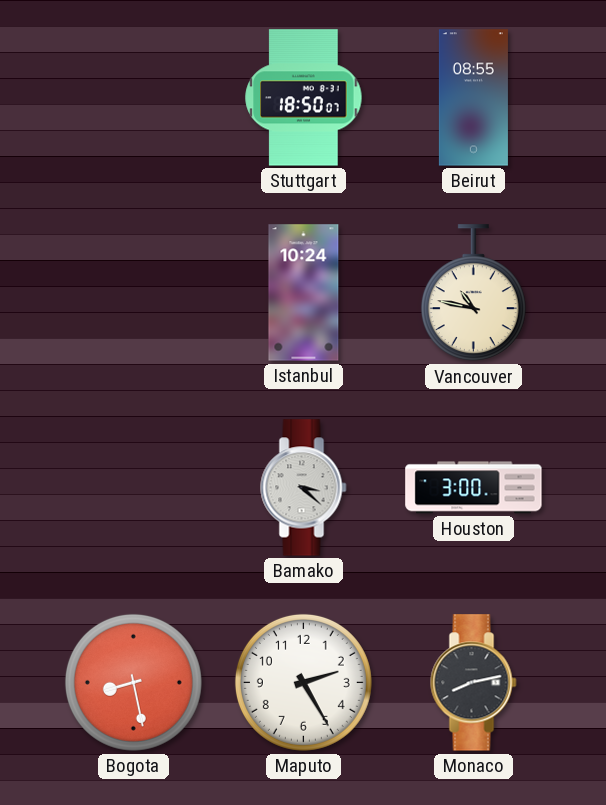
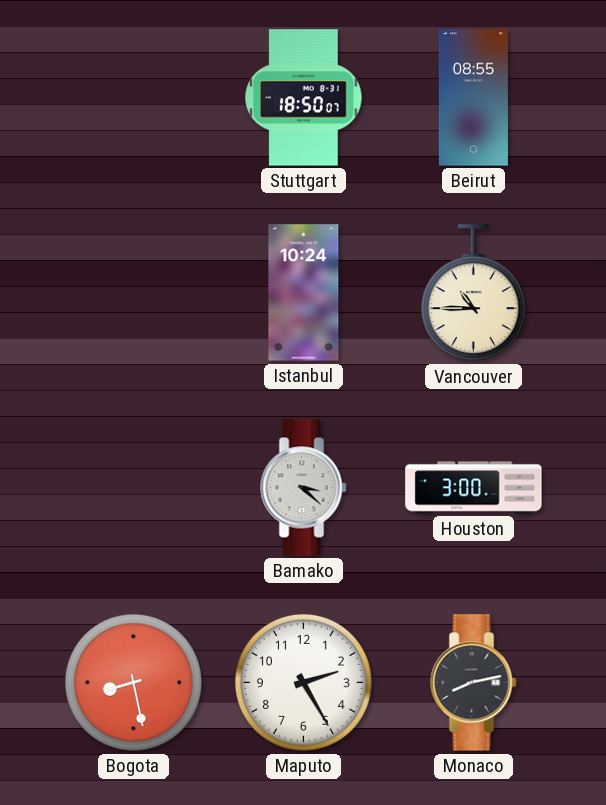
Vancouver: 10:47 -> 10:45
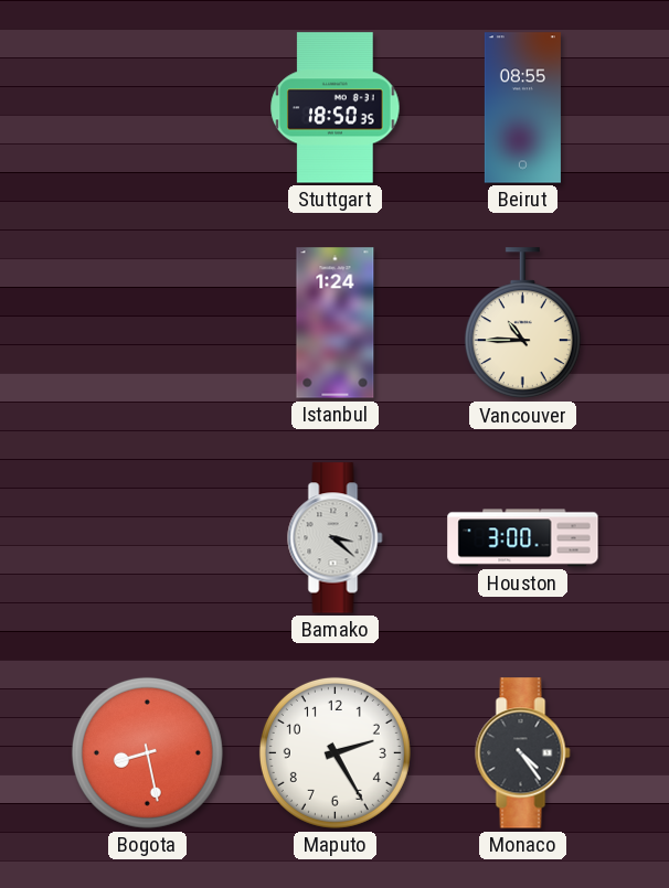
Stuttgart: 18:50:07 -> 18:50:35
Istanbul: 10:24 -> 1:24
Monaco: 8:13 -> 4:24
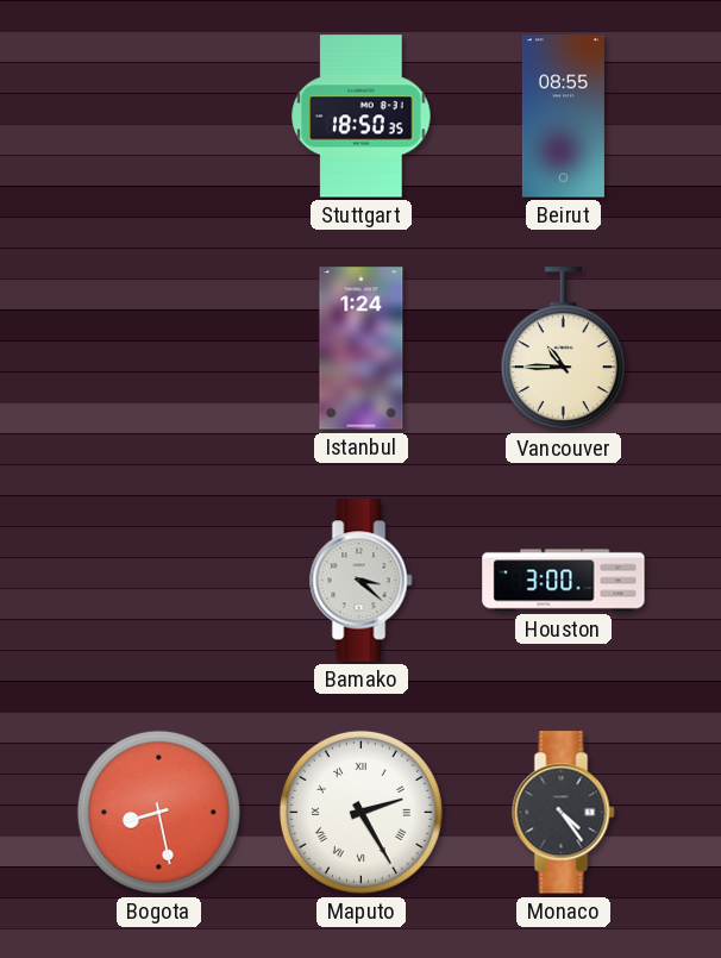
Maputo numerals: Arabic -> Roman
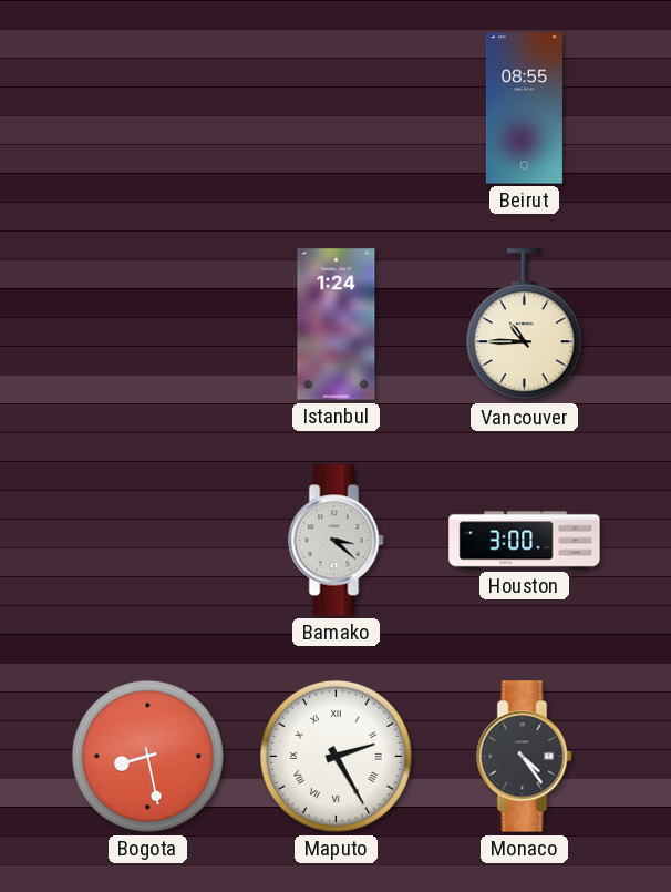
Stuttgart: 18:50 -> none
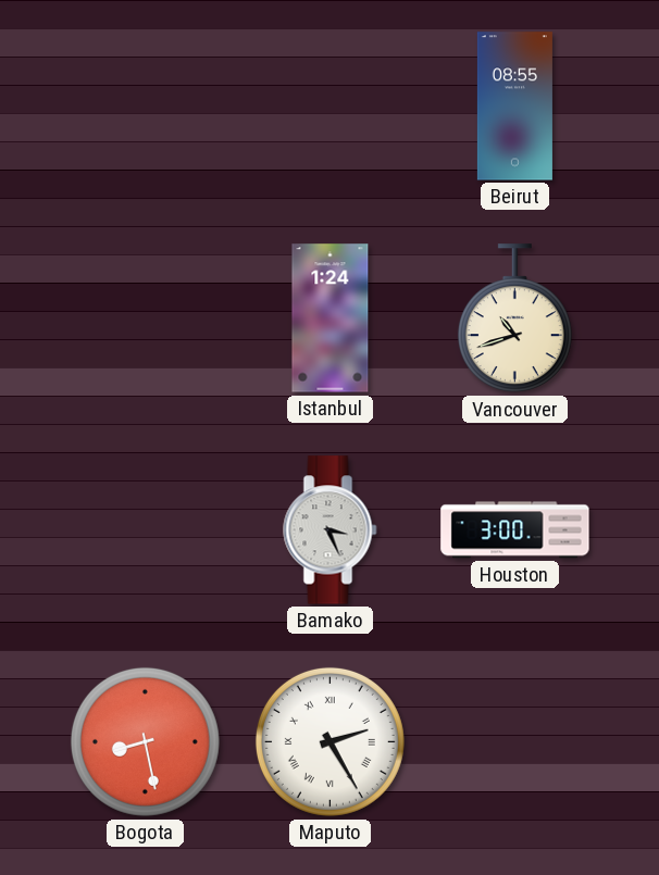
Vancouver: 10:45 -> 10:42
Bamako: 3:22 -> 3:26
Monaco: 4:24 -> none
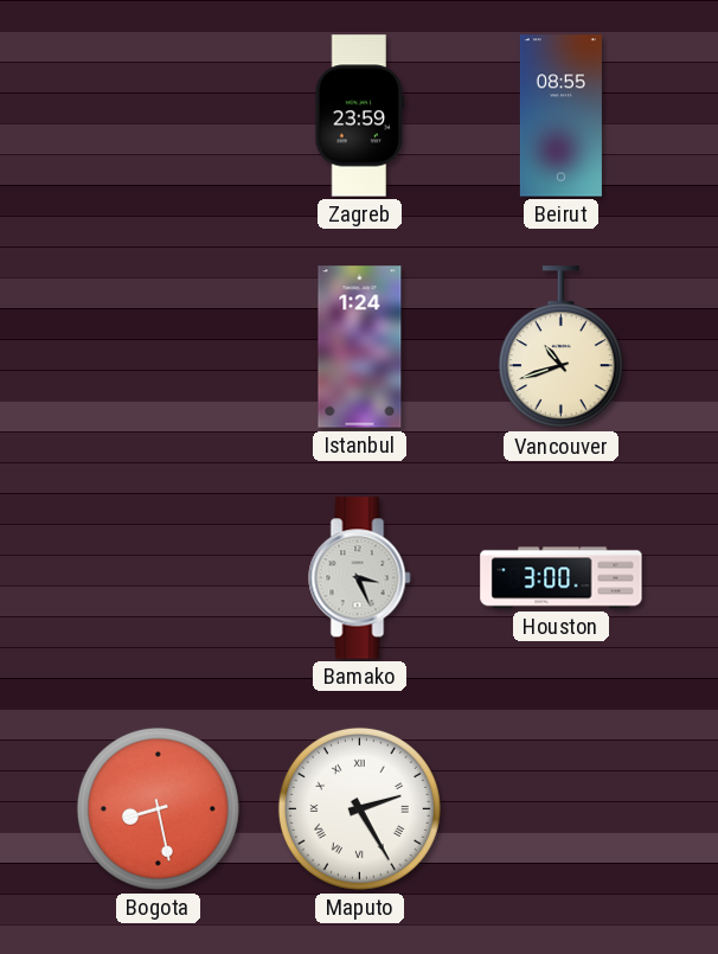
Zagreb: none -> 23:59
